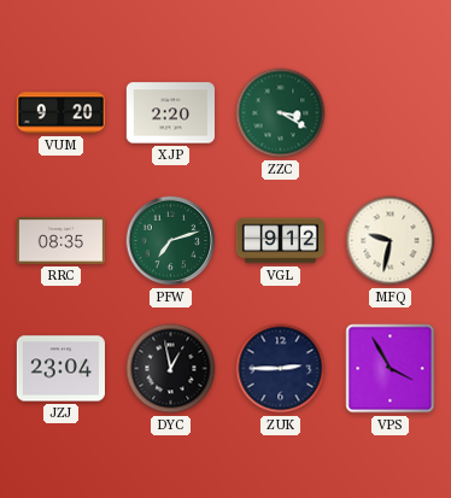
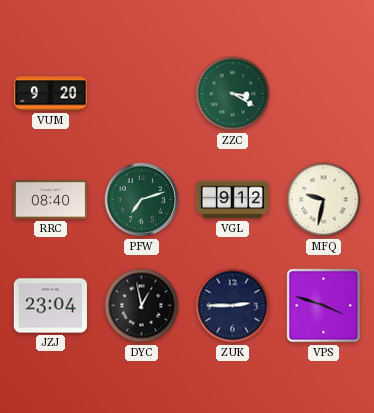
XJP: 2:20 -> none
RRC: 08:35 -> 08:40
VPS: 3:55 -> 3:48
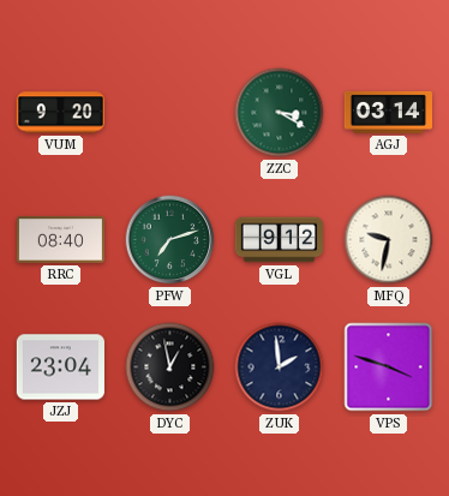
AGJ: none -> 03:14
ZUK: 2:45 -> 1:59
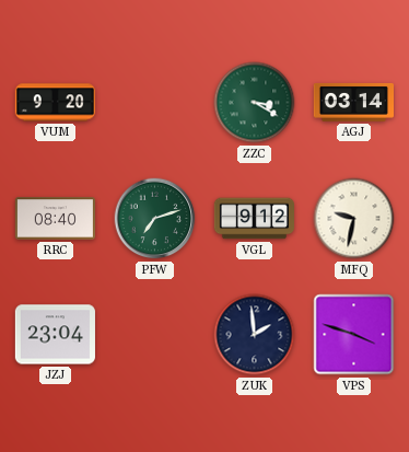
DYC: 12:58 -> none
